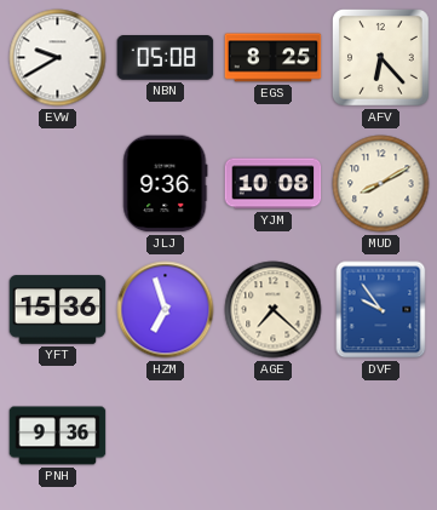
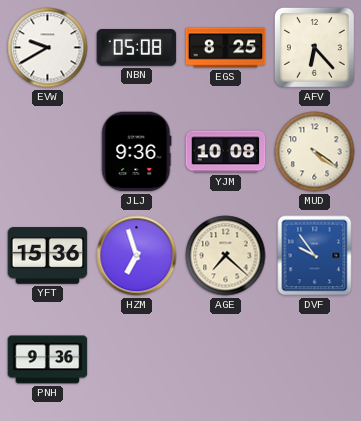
MUD: 8:10 -> 4:21
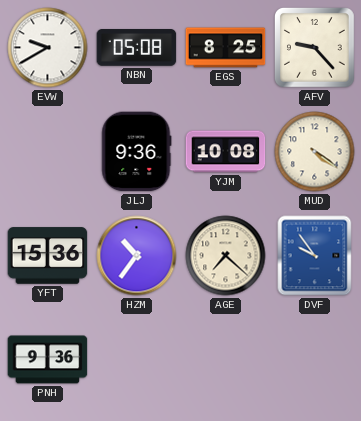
AFV: 6:23 -> 9:23
HZM: 6:57 -> 10:36
